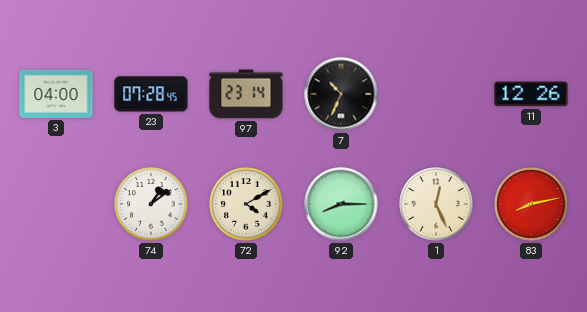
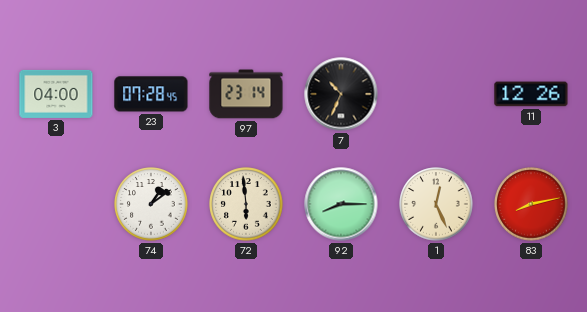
72: 4:10 -> 5:59
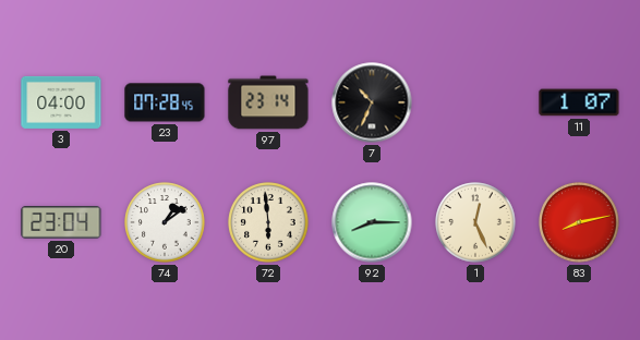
11: 12:26 -> 1:07
20: none -> 23:04
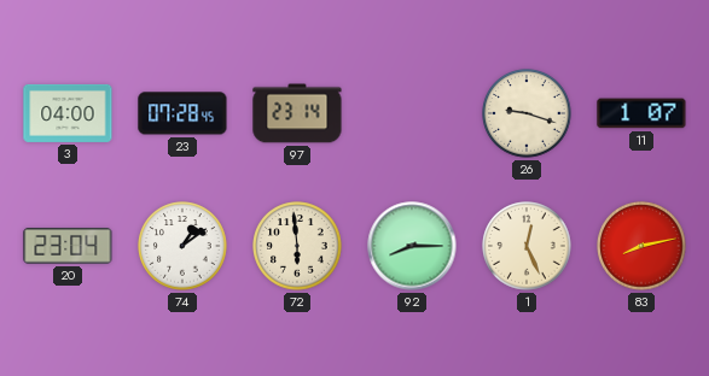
7: 10:34 -> none
26: none -> 9:18
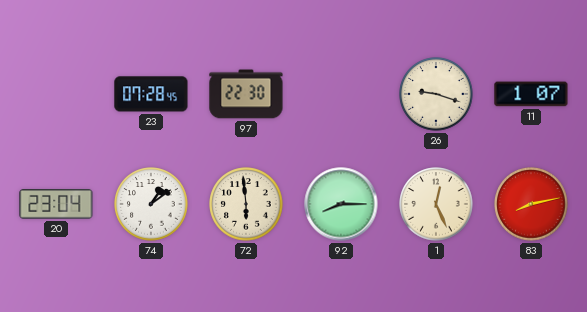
3: 04:00 -> none
97: 23:14 -> 22:30
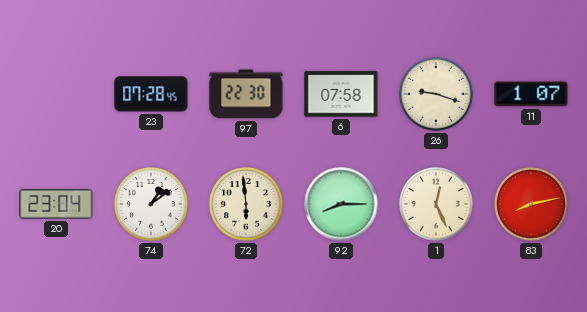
6: none -> 07:58
